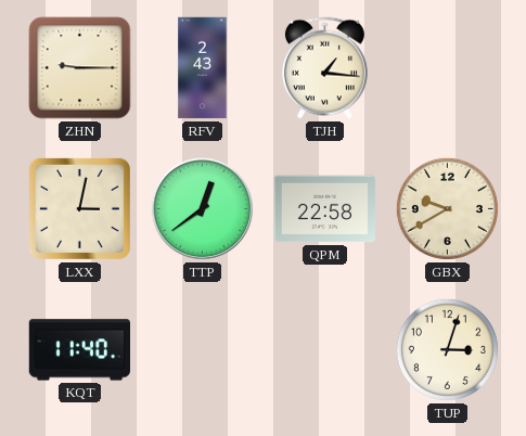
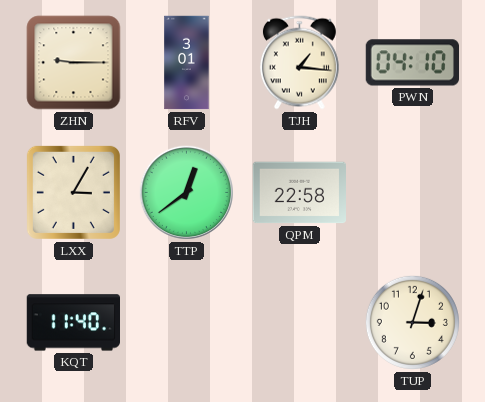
RFV: 2:43 -> 3:01
PWN: none -> 04:10
LXX: 3:02 -> 3:05
GBX: 9:40 -> none
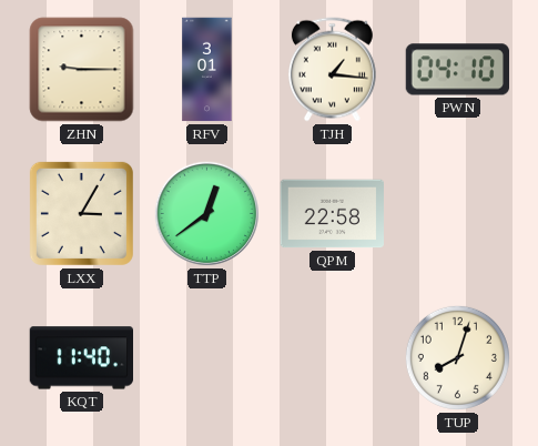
TUP: 3:03 -> 8:03
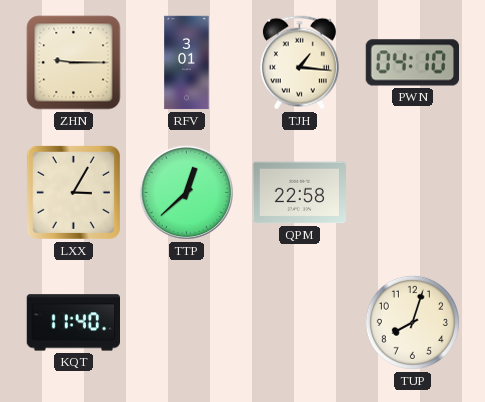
TTP: 12:39 -> 12:38
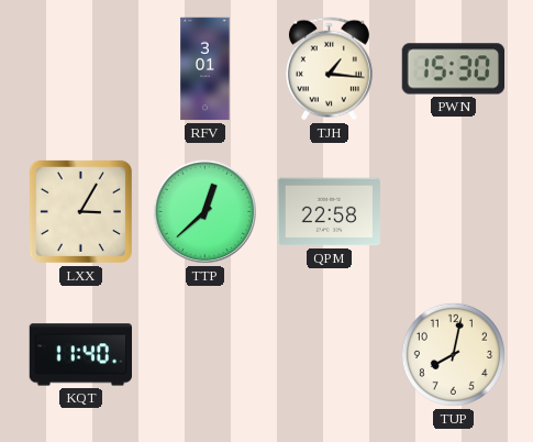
ZHN: 9:15 -> none
PWN: 04:10 -> 15:30
TUP: 8:03 -> 8:02
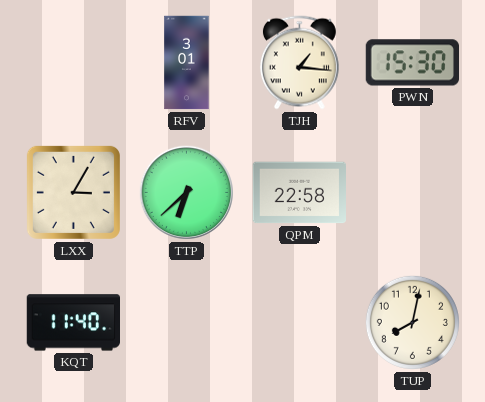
TTP: 12:38 -> 6:38
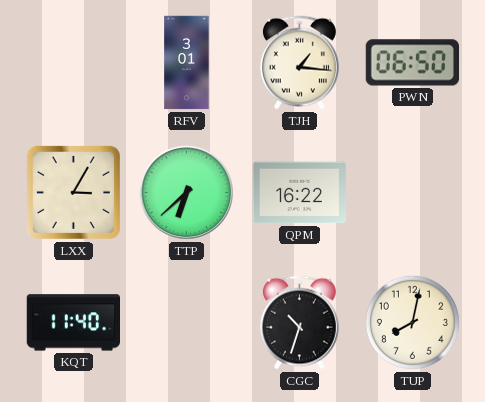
PWN: 15:30 -> 06:50
QPM: 22:58 -> 16:22
CGC: none -> 10:33
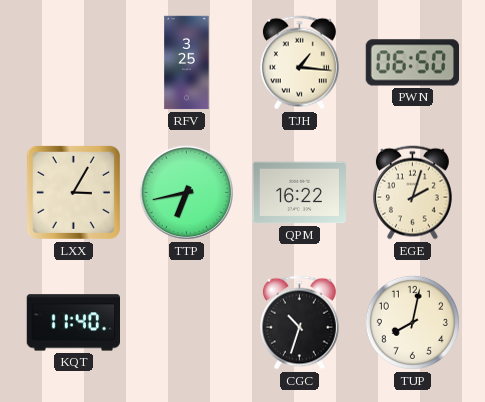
RFV: 3:01 -> 3:25
TTP: 6:38 -> 6:43
EGE: none -> 2:03
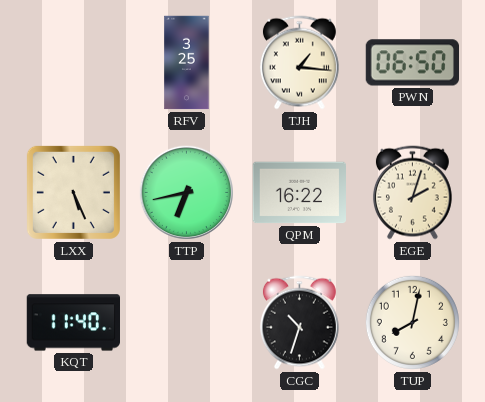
LXX: 3:05 -> 5:26
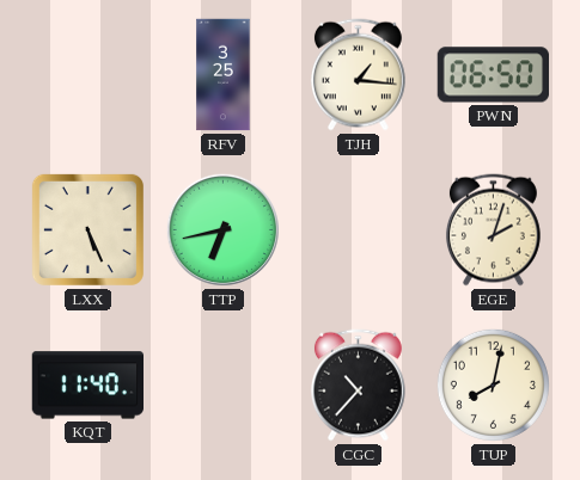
QPM: 16:22 -> none
CGC: 10:33 -> 10:37
